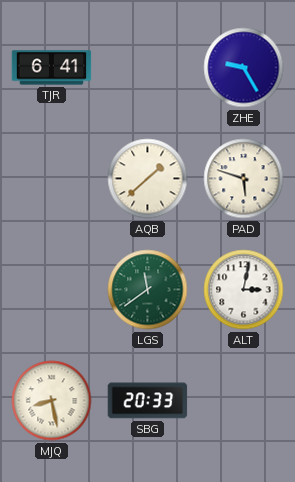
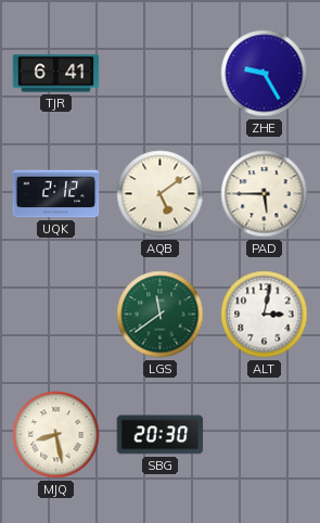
UQK: none -> 2:12
AQB: 1:38 -> 5:09
PAD: 5:48 -> 5:45
SBG: 20:33 -> 20:30
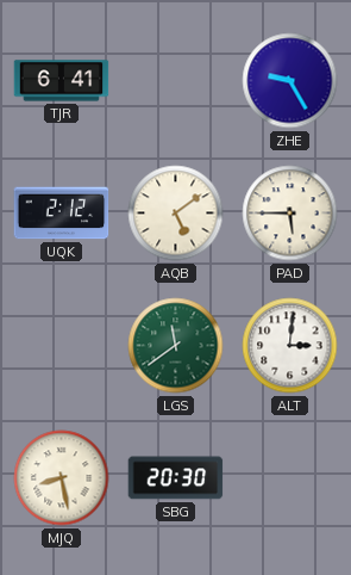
ALT: 3:02 -> 3:01
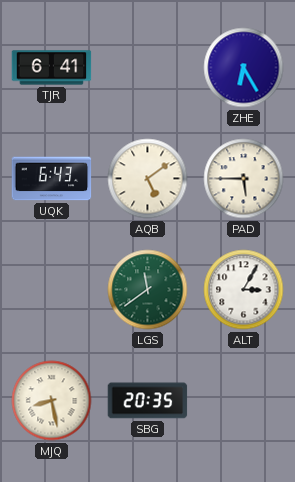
ZHE: 9:25 -> 6:25
UQK: 2:12 -> 6:43
ALT: 3:01 -> 3:05
SBG: 20:30 -> 20:35
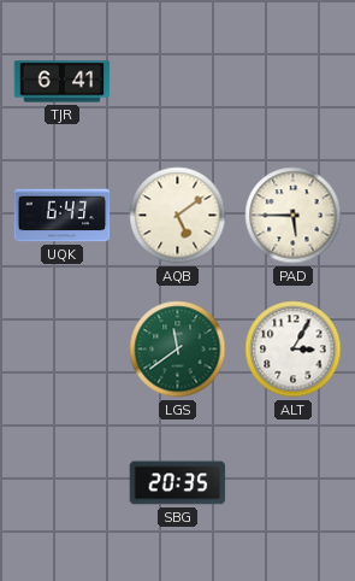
ZHE: 6:25 -> none
MJQ: 8:28 -> none
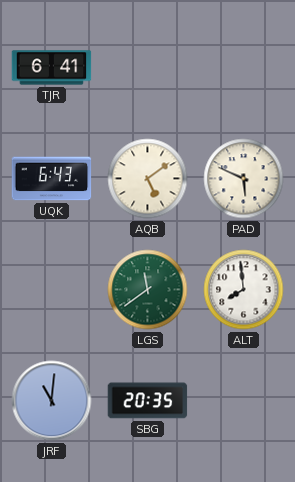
PAD: 5:45 -> 5:49
ALT: 3:05 -> 7:59
JRF: none -> 11:01
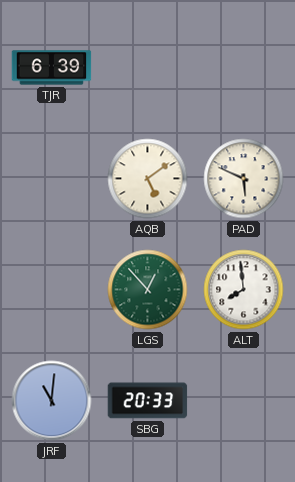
TJR: 6:41 -> 6:39
UQK: 6:43 -> none
LGS: 11:39 -> 12:53
SBG: 20:35 -> 20:33
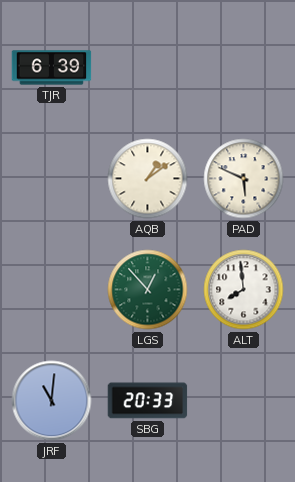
AQB: 5:09 -> 1:09
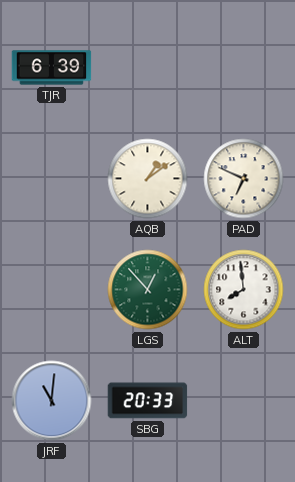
PAD: 5:49 -> 6:49
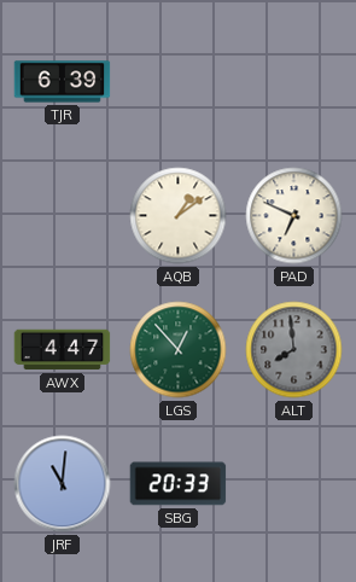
AWX: none -> 4:47
ALT dial: white -> grey
